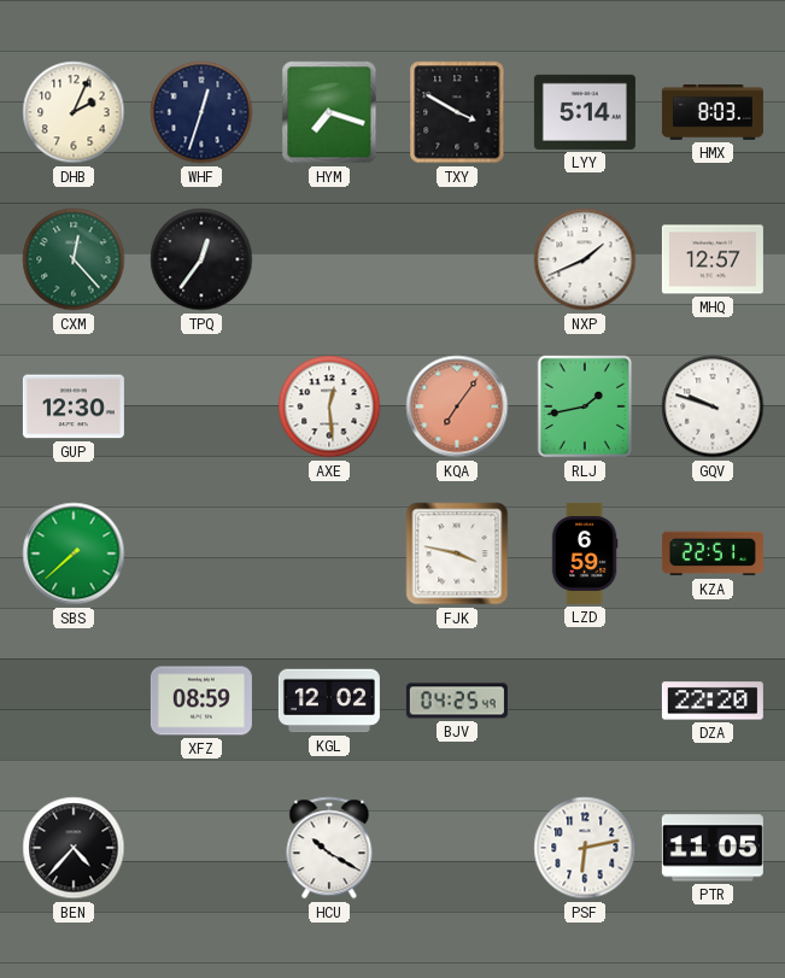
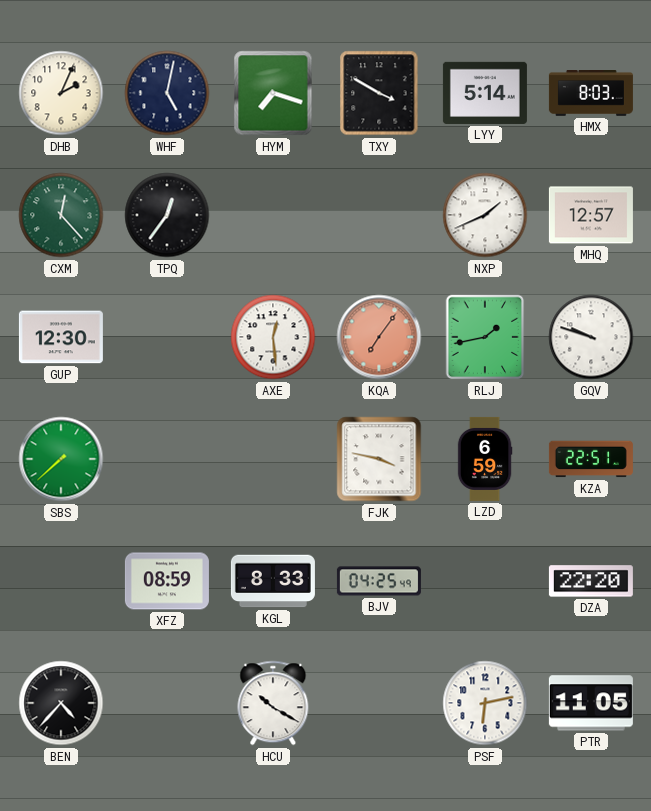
WHF: 12:33 -> 5:02
KGL: 12:02 -> 8:33
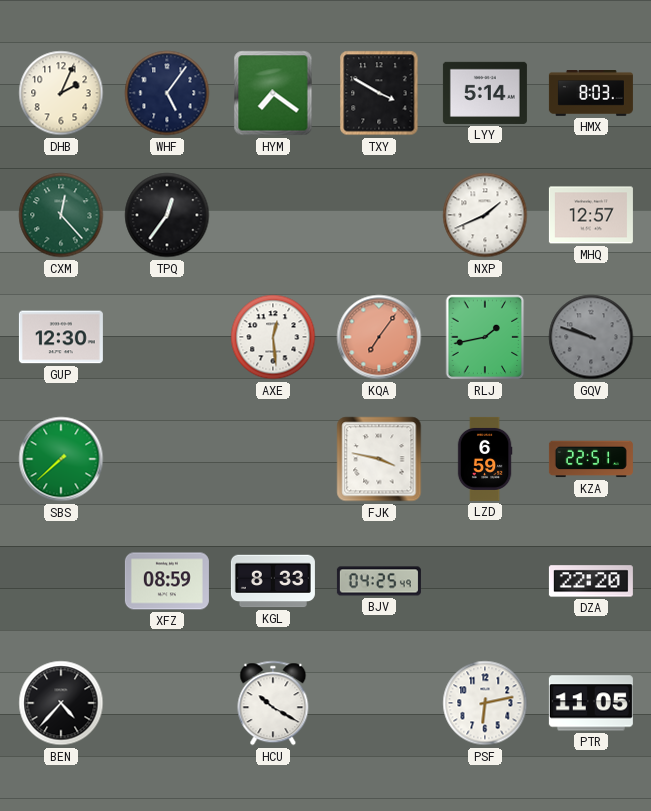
WHF: 5:02 -> 5:06
HYM: 7:18 -> 7:21
GQV dial: white -> grey
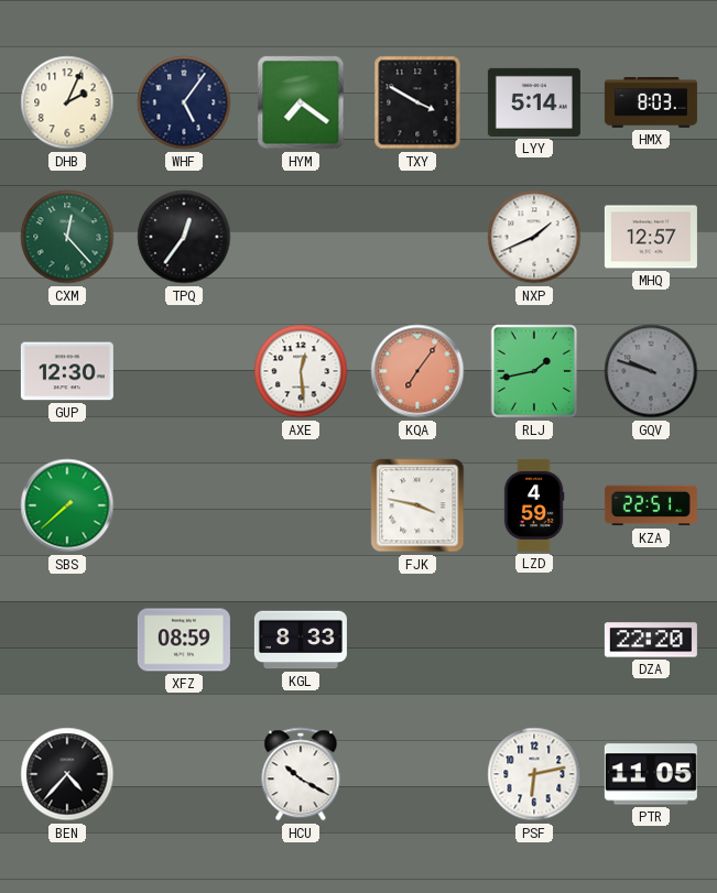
LZD: 6:59 -> 4:59
BJV: 04:25 -> none
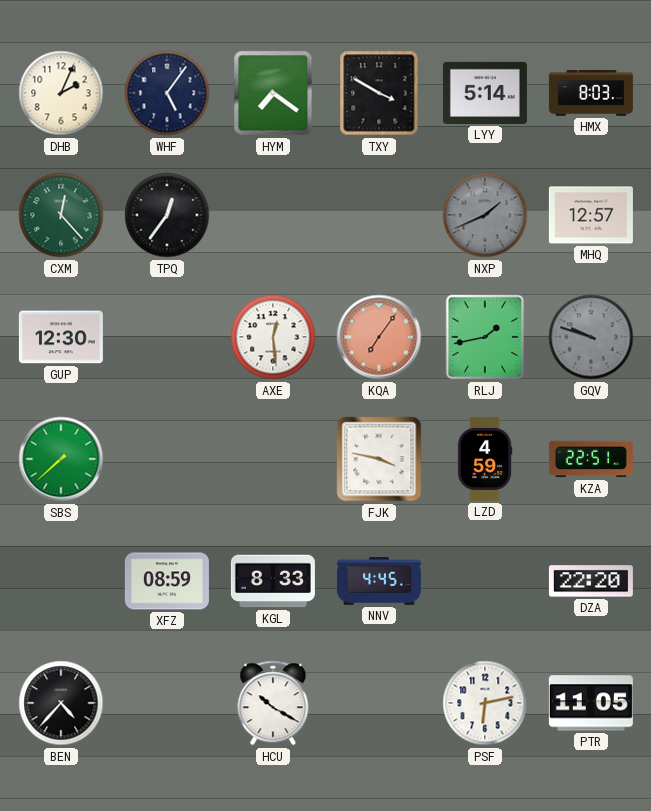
NXP dial: white -> grey
NNV: none -> 4:45
